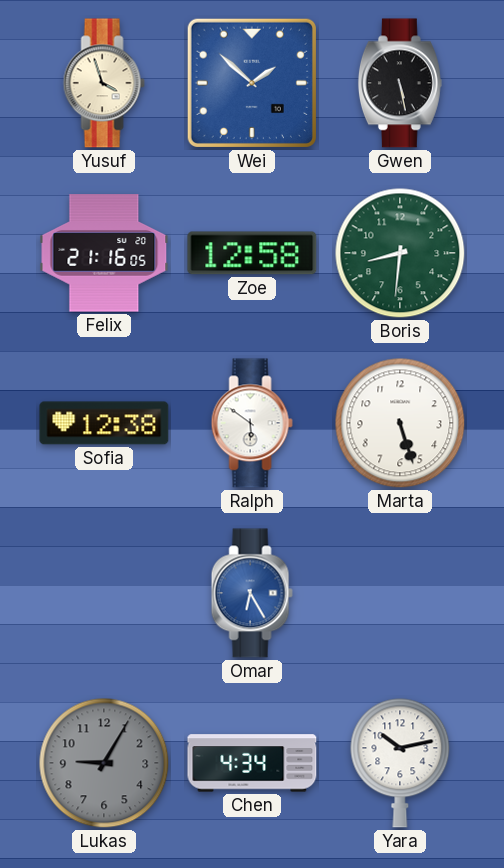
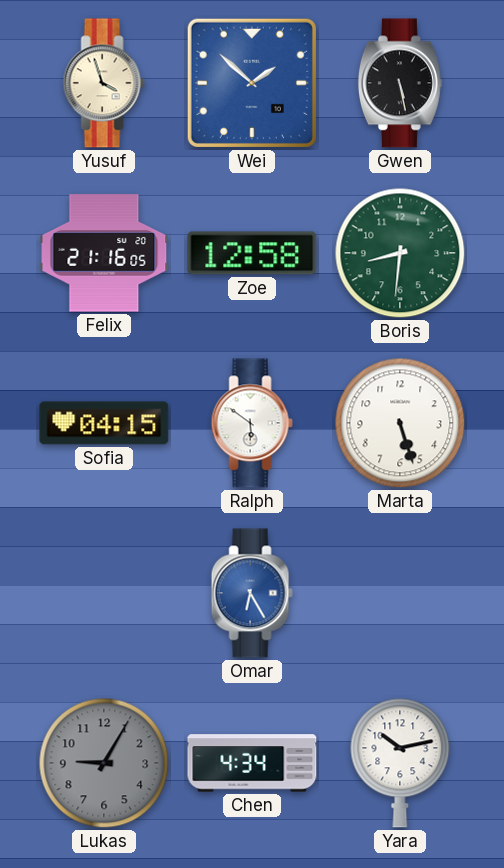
Sofia: 12:38 -> 04:15
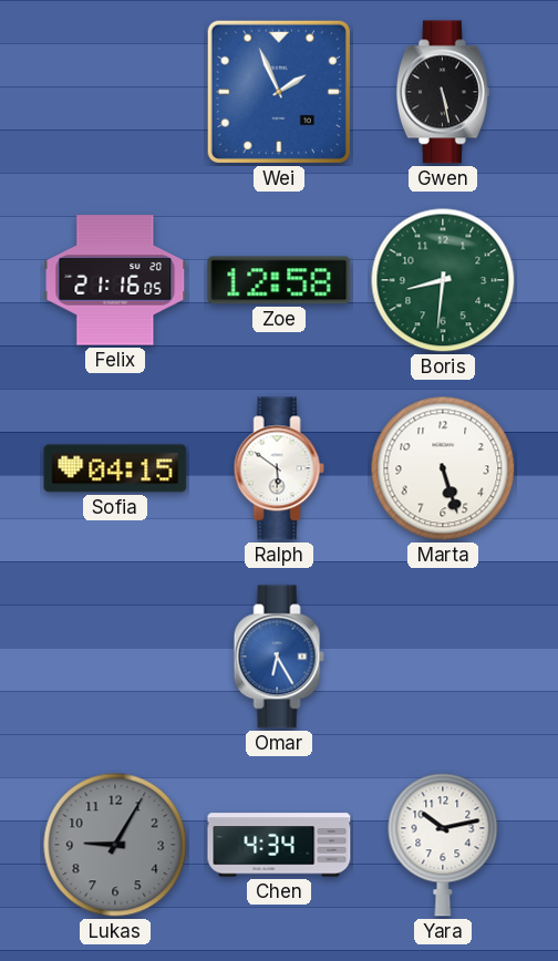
Yusuf: 3:57 -> none
Wei: 1:52 -> 1:56
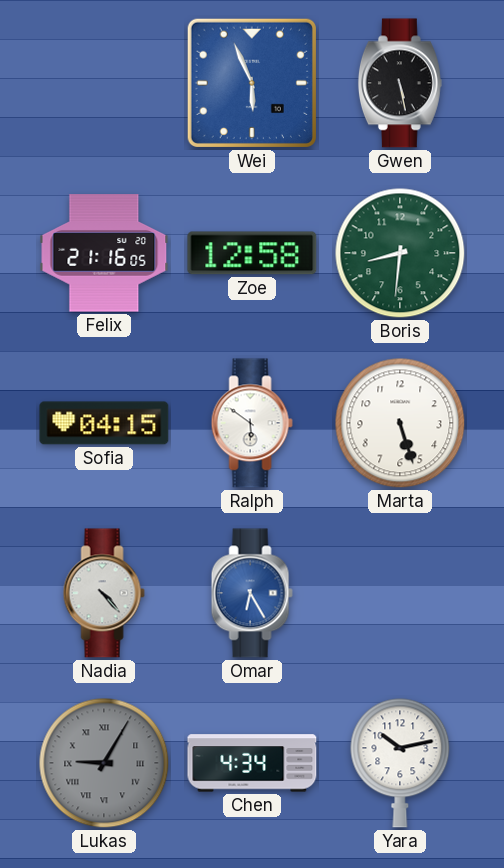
Wei: 1:56 -> 5:56
Nadia: none -> 4:23
Lukas numerals: Arabic -> Roman
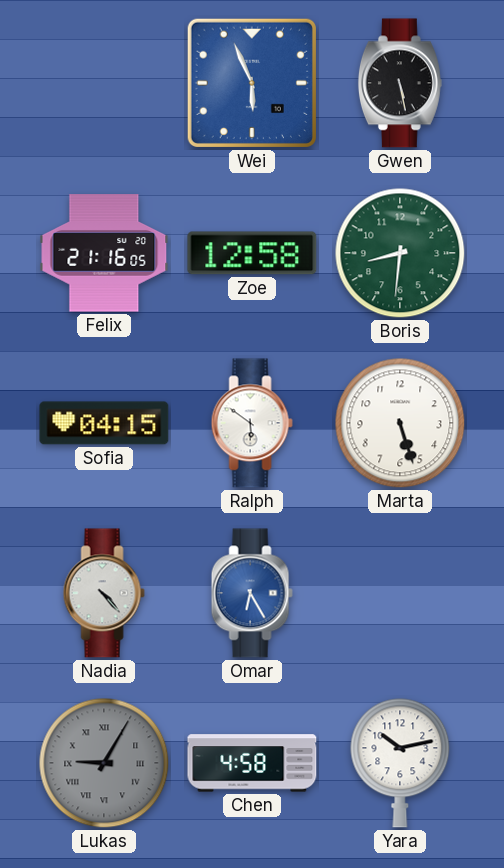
Chen: 4:34 -> 4:58
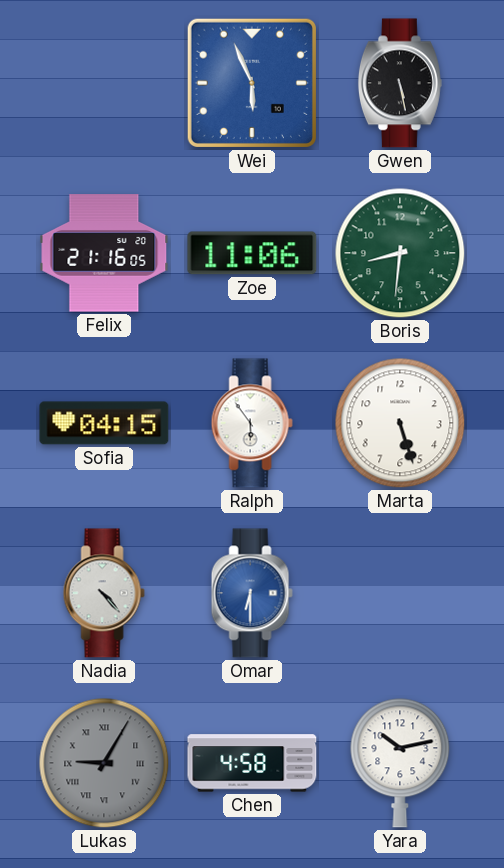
Zoe: 12:58 -> 11:06
Ralph: 5:51 -> 5:54
Omar: 6:25 -> 6:30
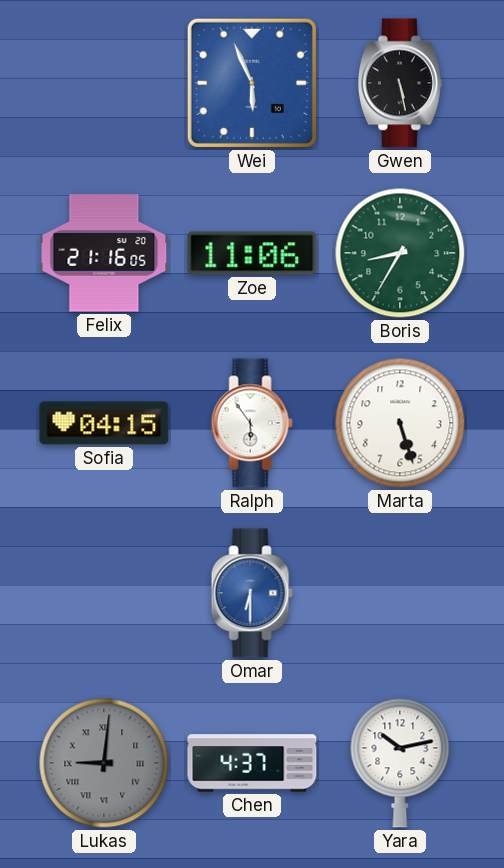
Boris: 8:31 -> 8:35
Nadia: 4:23 -> none
Lukas: 9:05 -> 9:01
Chen: 4:58 -> 4:37
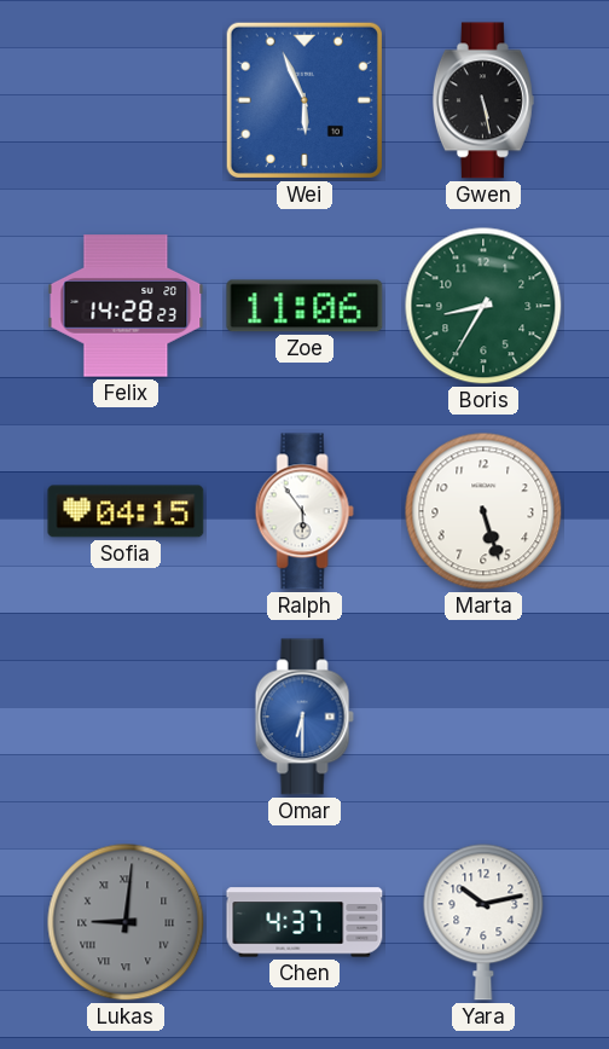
Felix: 21:16 -> 14:28
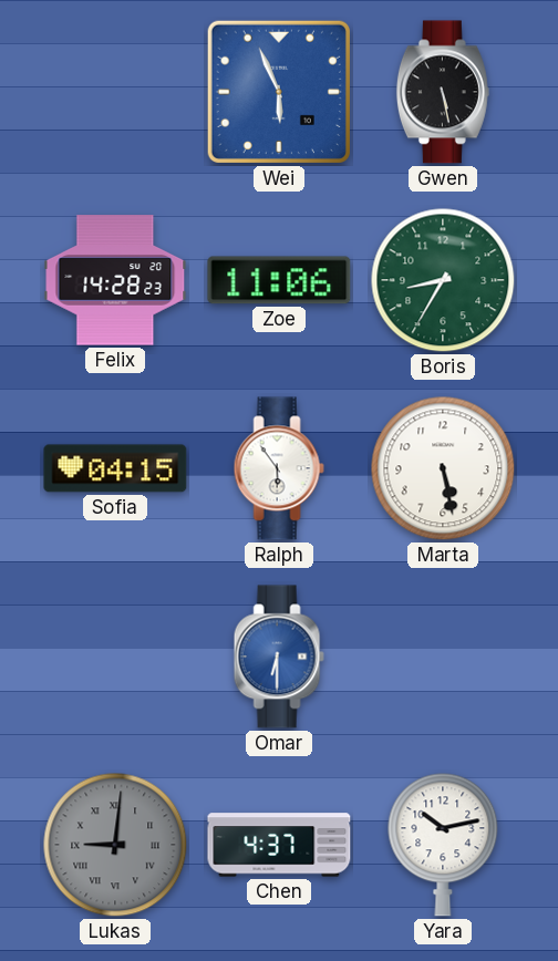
Marta: 5:27 -> 5:28
